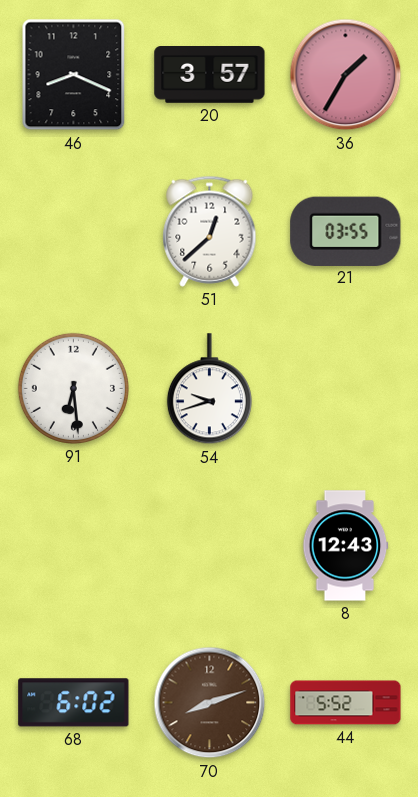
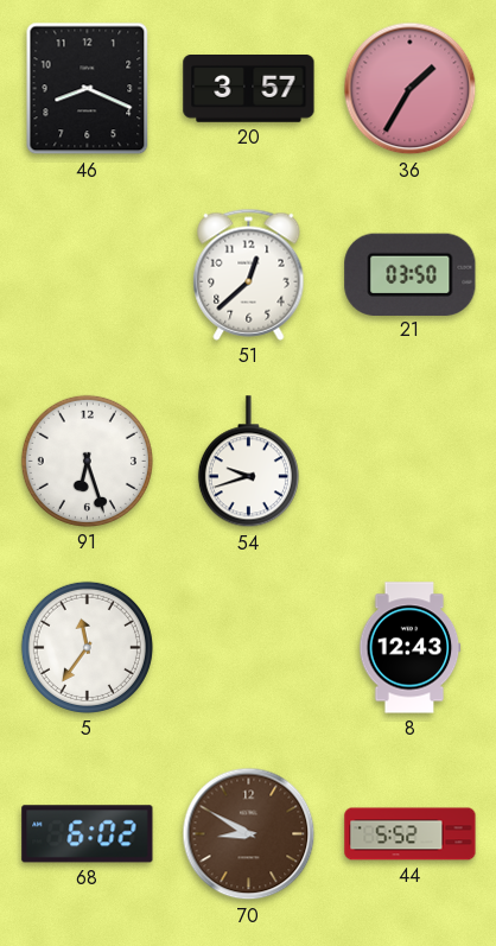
21: 03:55 -> 03:50
91: 6:29 -> 6:27
5: none -> 11:36
70: 8:12 -> 8:50
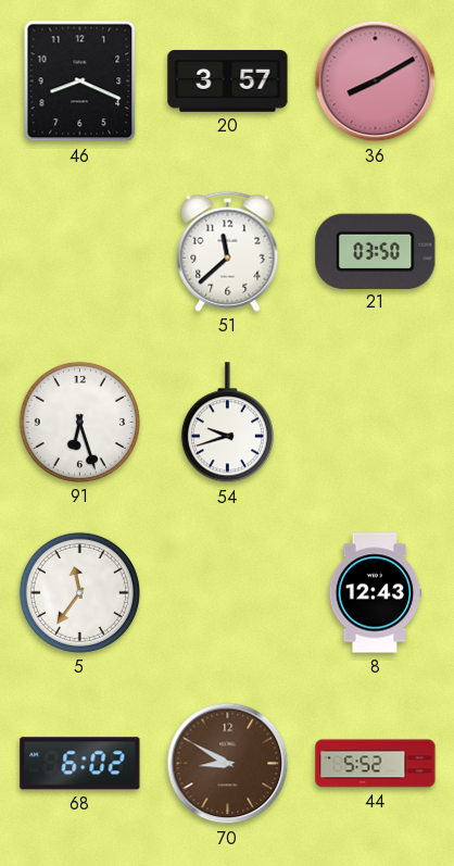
36: 1:35 -> 8:10
51: 12:38 -> 11:38
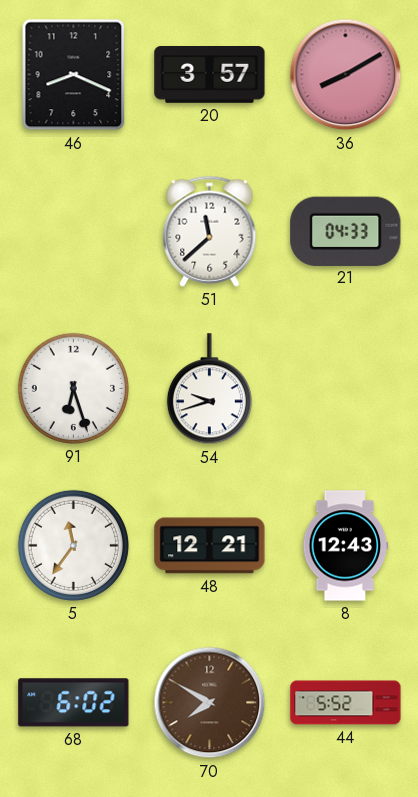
21: 03:50 -> 04:33
48: none -> 12:21
70: 8:50 -> 7:50
